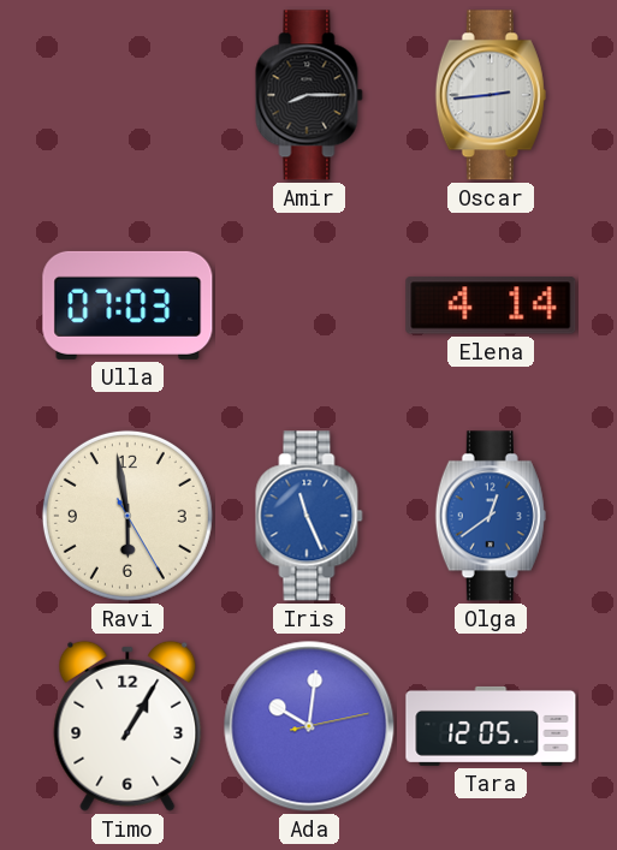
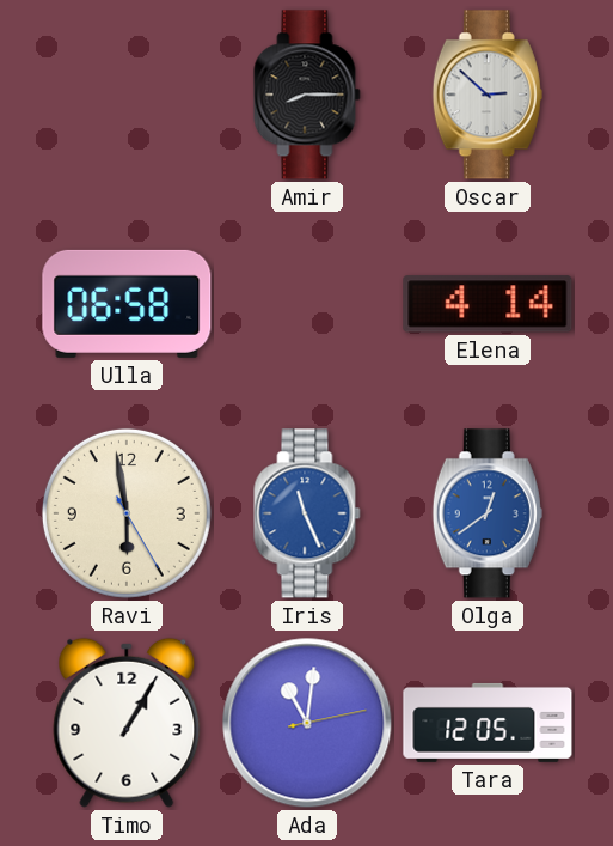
Oscar: 2:44 -> 2:52
Ulla: 07:03 -> 06:58
Ada: 10:01 -> 11:01
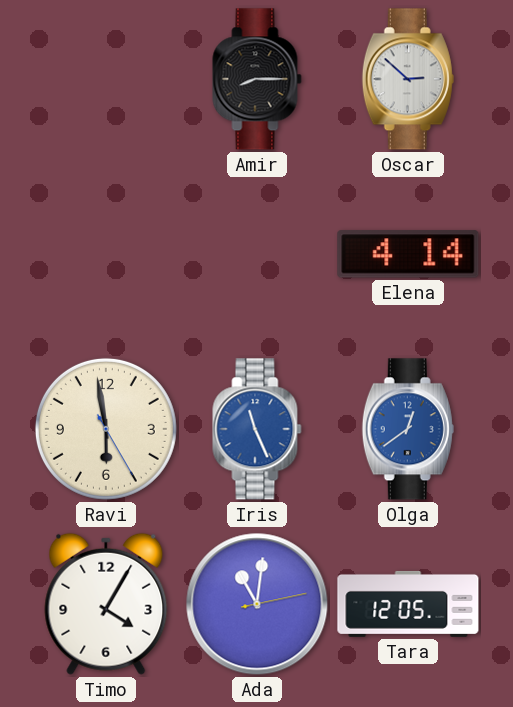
Ulla: 06:58 -> none
Timo: 1:05 -> 4:05
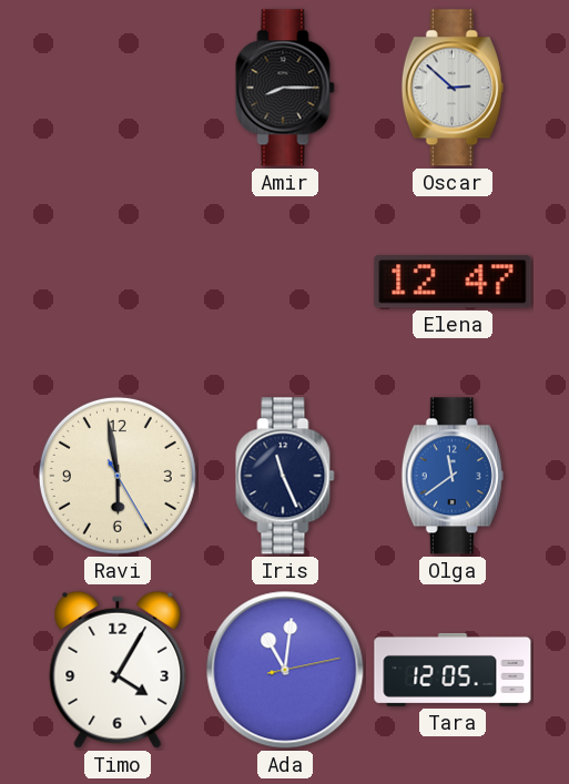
Elena: 4:14 -> 12:47
Iris dial: blue -> navy
Olga: 12:39 -> 11:39
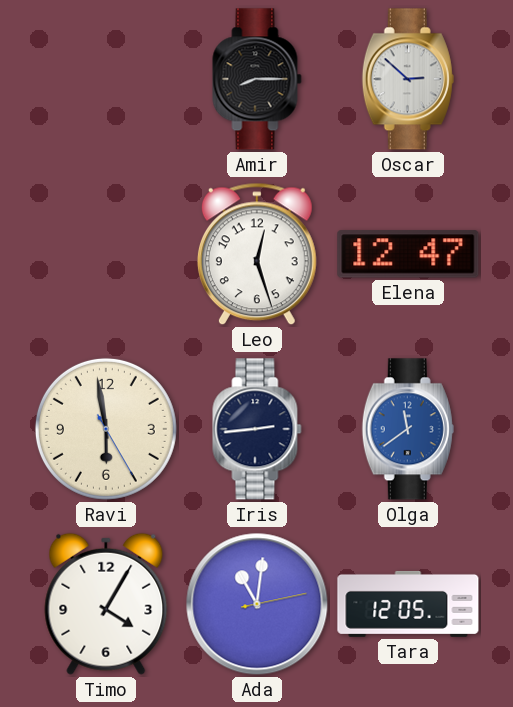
Leo: none -> 12:27
Iris: 11:26 -> 2:44
